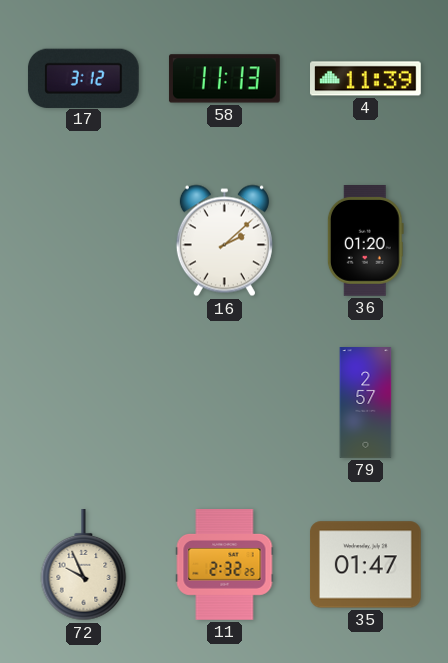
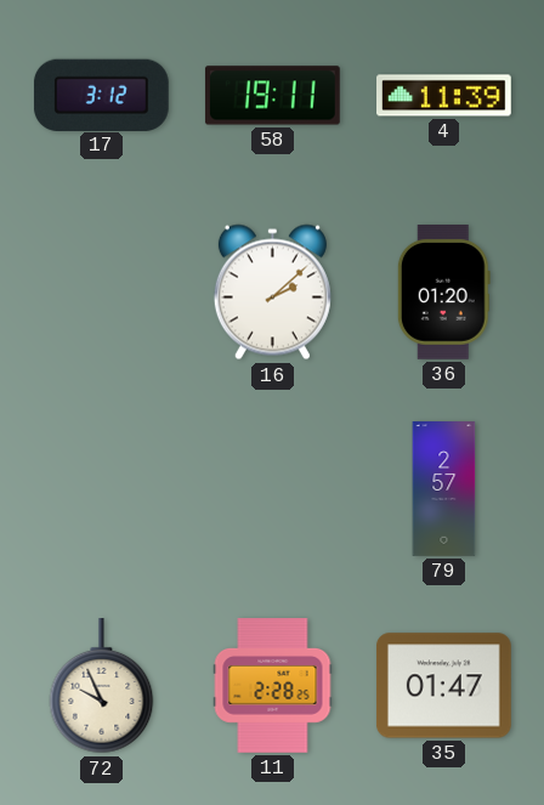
58: 11:13 -> 19:11
11: 2:32 -> 2:28
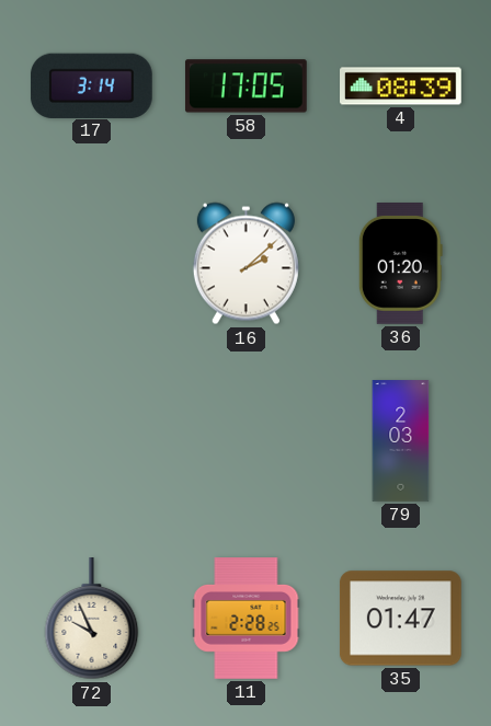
17: 3:12 -> 3:14
58: 19:11 -> 17:05
4: 11:39 -> 08:39
79: 2:57 -> 2:03
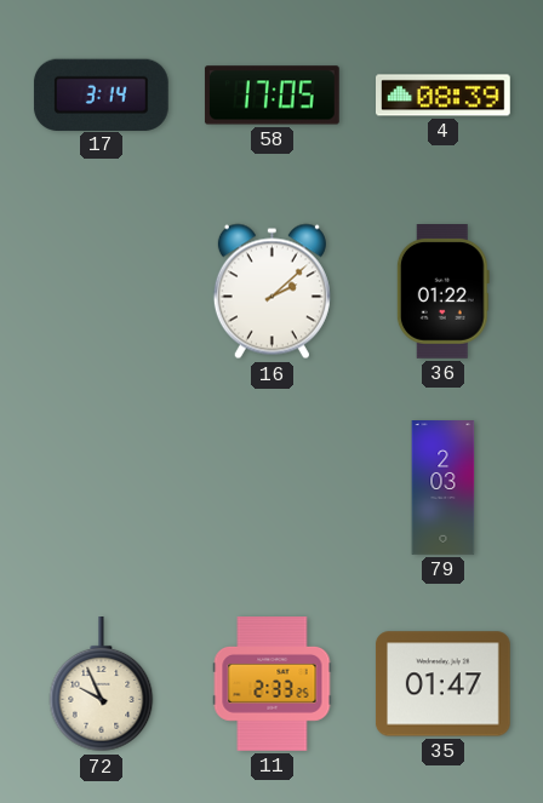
36: 01:20 -> 01:22
11: 2:28 -> 2:33
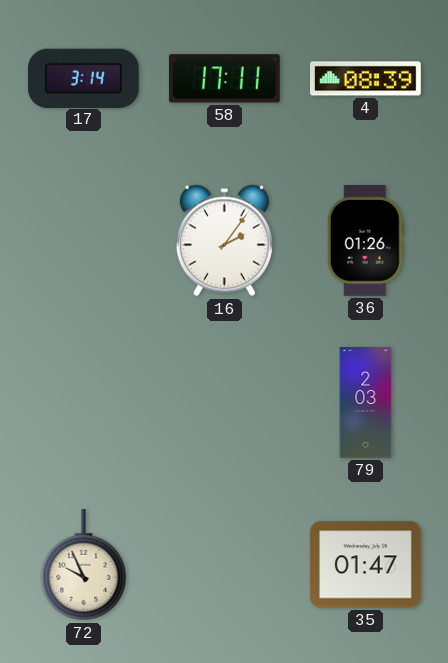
58: 17:05 -> 17:11
16: 2:08 -> 2:06
36: 01:22 -> 01:26
11: 2:33 -> none
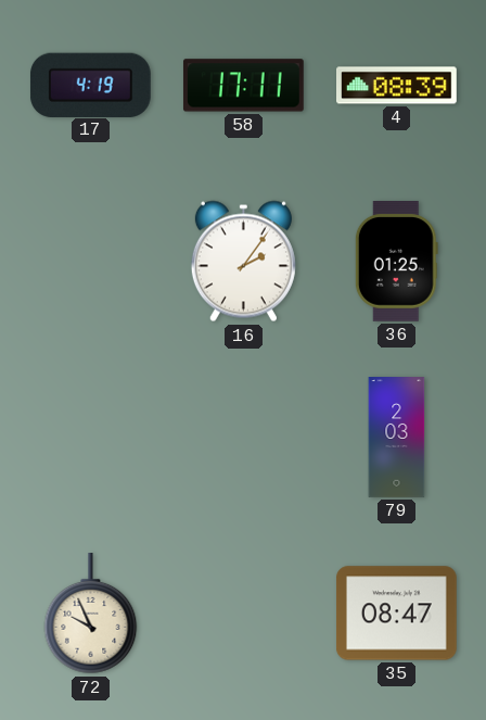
17: 3:14 -> 4:19
36: 01:26 -> 01:25
35: 01:47 -> 08:47
